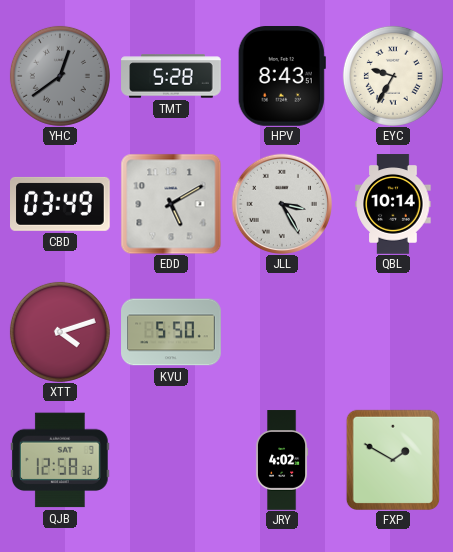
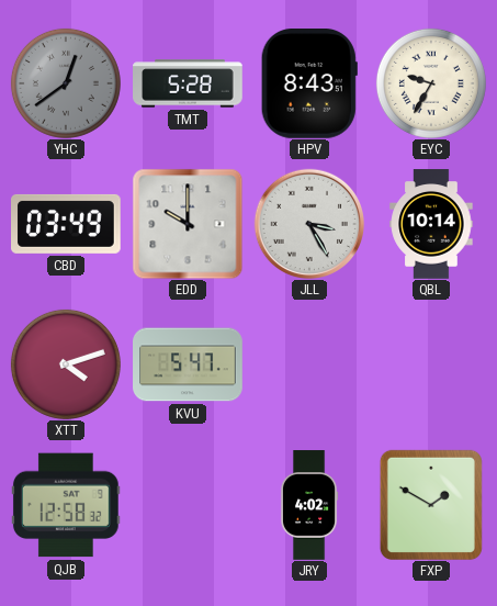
EDD: 5:10 -> 10:00
KVU: 5:50 -> 5:47
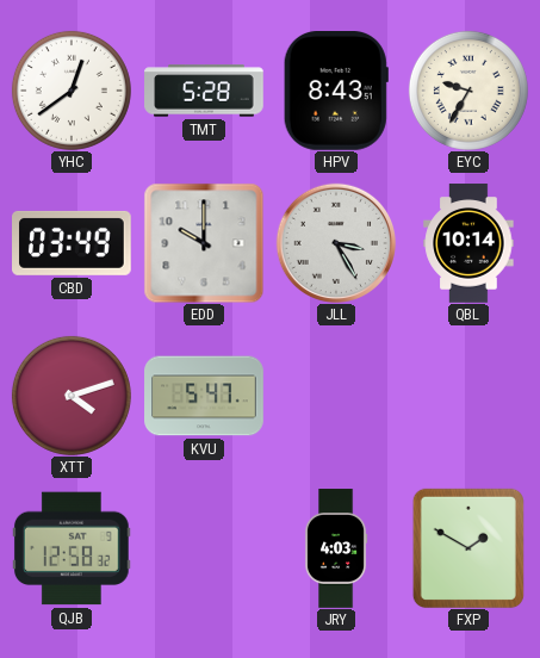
YHC dial: grey -> white
JRY: 4:02 -> 4:03
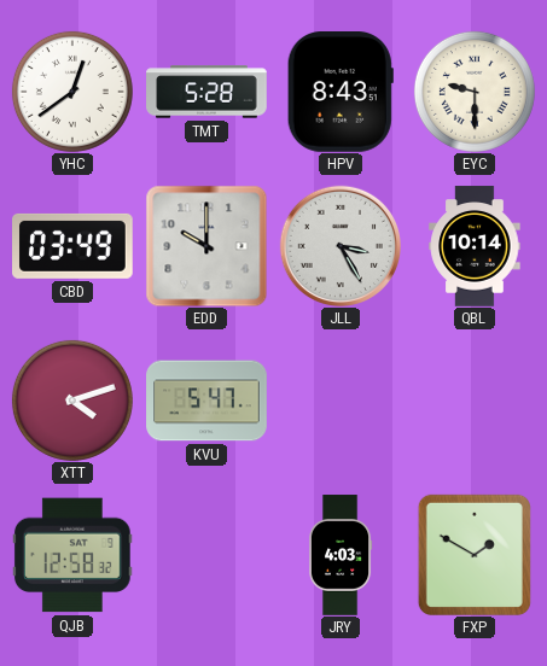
EYC: 9:35 -> 9:30
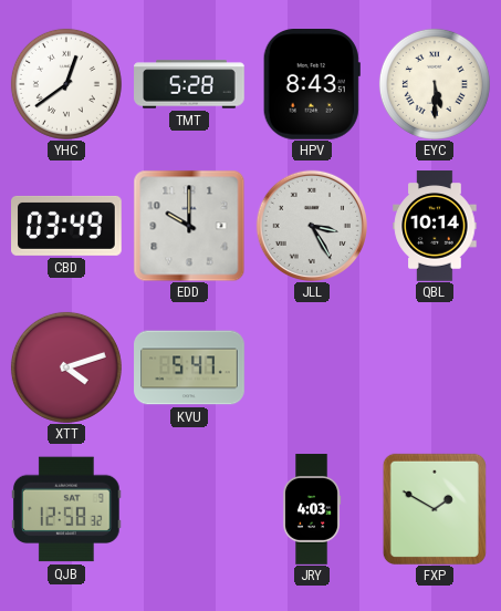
EYC: 9:30 -> 5:30
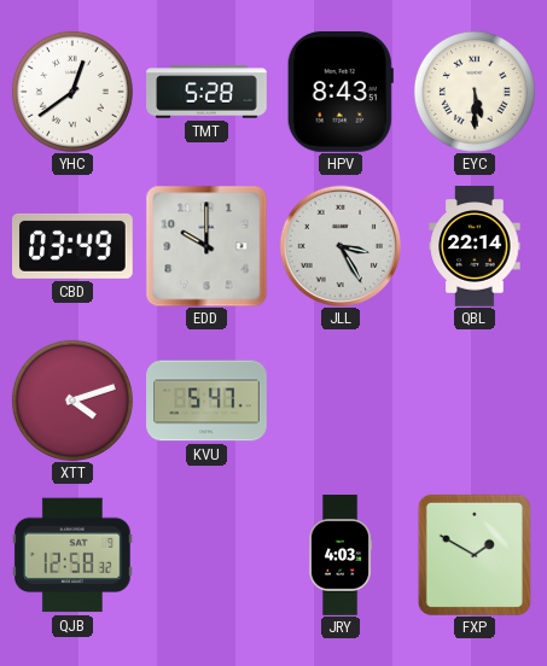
QBL: 10:14 -> 22:14
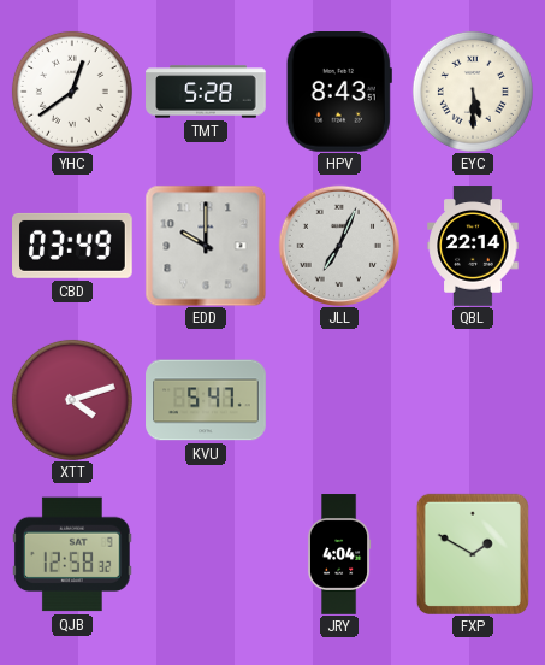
JLL: 3:25 -> 7:04
JRY: 4:03 -> 4:04
